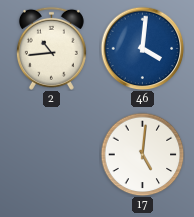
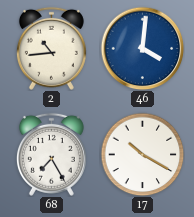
68: none -> 7:25
17: 5:01 -> 10:20
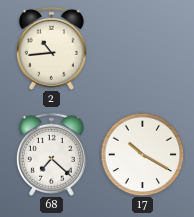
46: 4:01 -> none
68: 7:25 -> 7:22
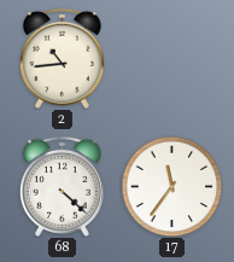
68: 7:22 -> 4:22
17: 10:20 -> 11:36
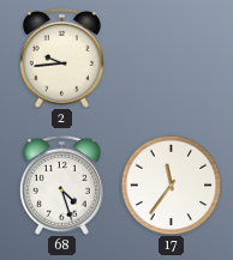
2: 10:44 -> 9:44
68: 4:22 -> 4:27
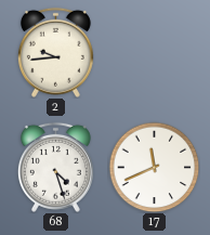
17: 11:36 -> 11:41
